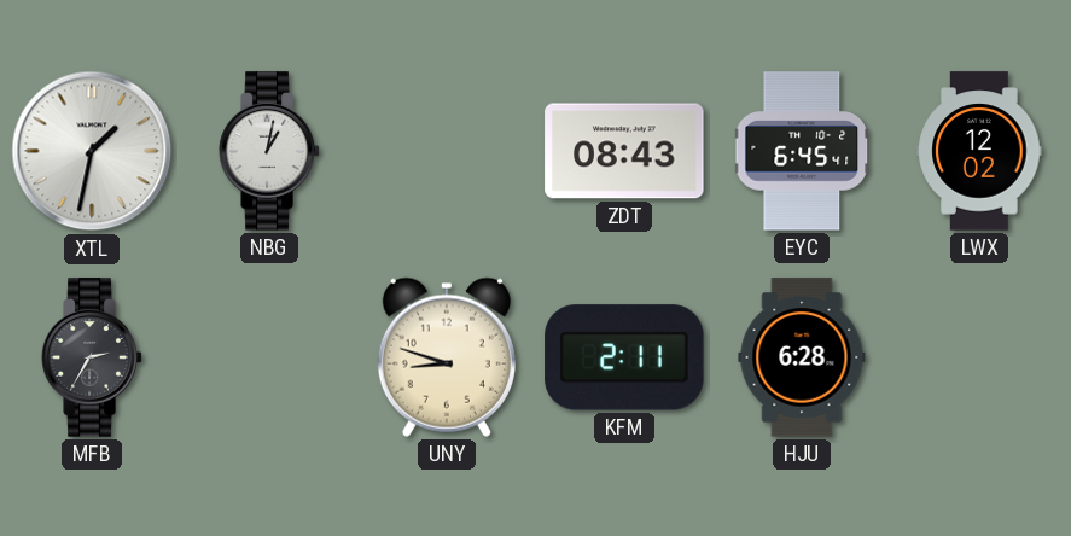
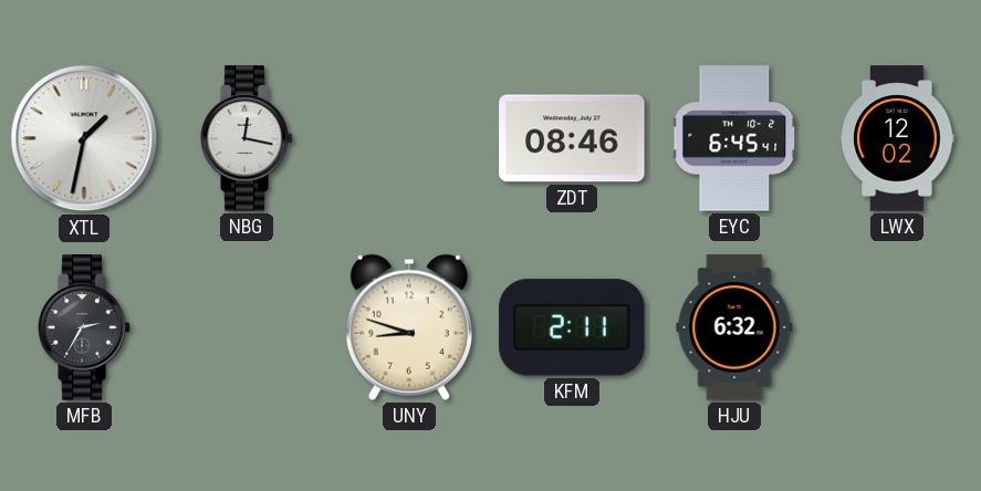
NBG: 1:02 -> 12:17
ZDT: 08:43 -> 08:46
HJU: 6:28 -> 6:32
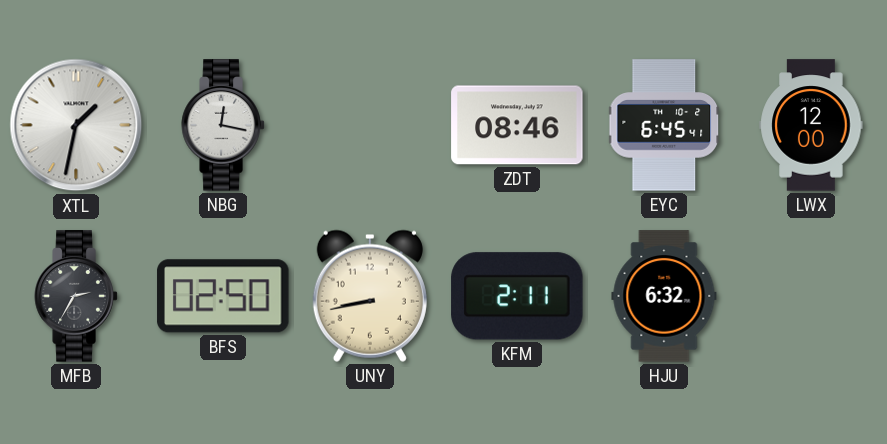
LWX: 12:02 -> 12:00
BFS: none -> 02:50
UNY: 8:48 -> 8:43
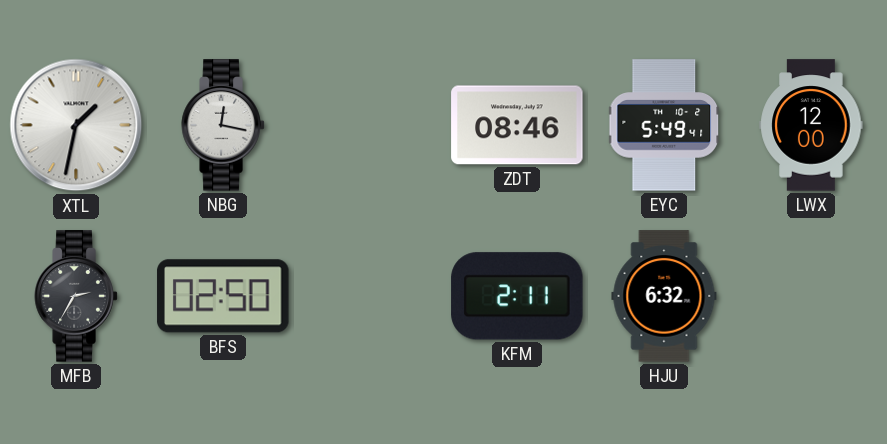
EYC: 6:45 -> 5:49
UNY: 8:43 -> none
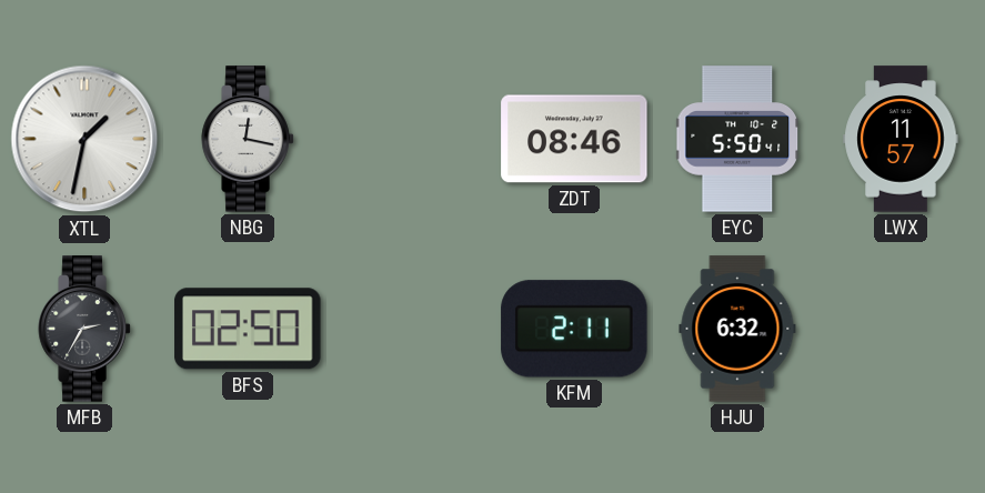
EYC: 5:49 -> 5:50
LWX: 12:00 -> 11:57
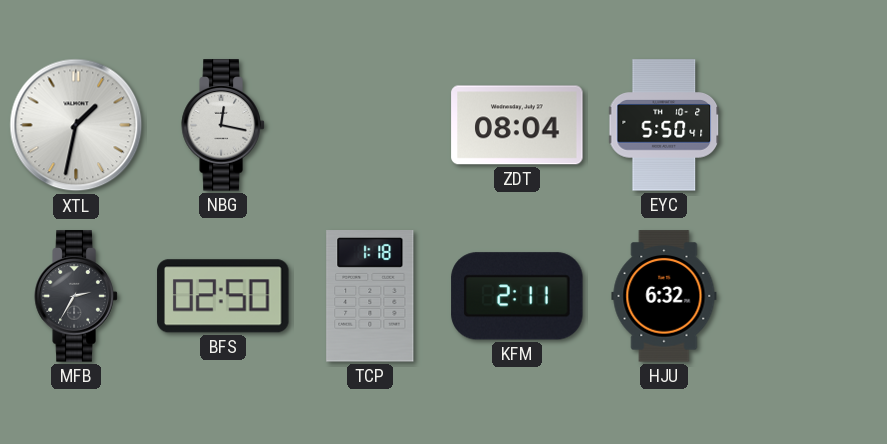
ZDT: 08:46 -> 08:04
LWX: 11:57 -> none
TCP: none -> 1:18
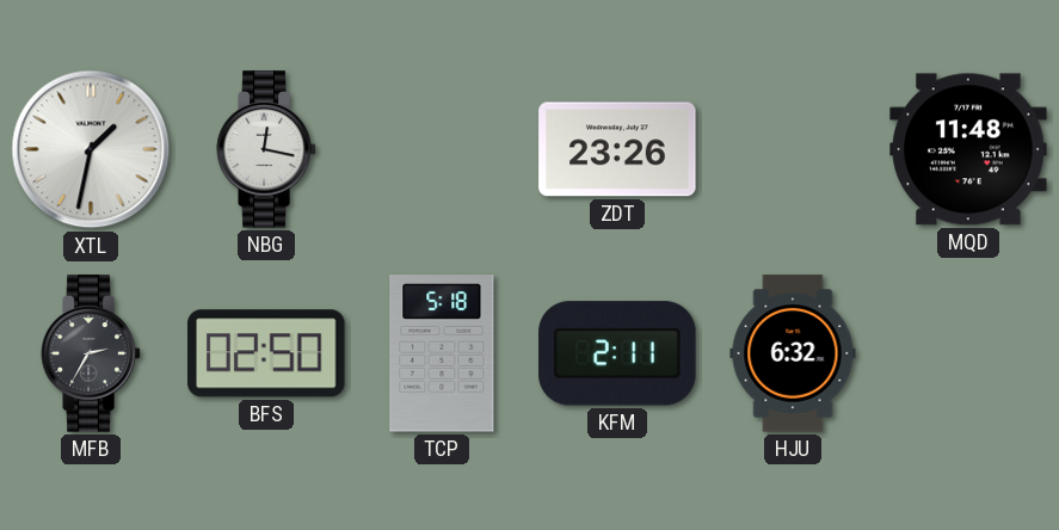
ZDT: 08:04 -> 23:26
EYC: 5:50 -> none
MQD: none -> 11:48
TCP: 1:18 -> 5:18
